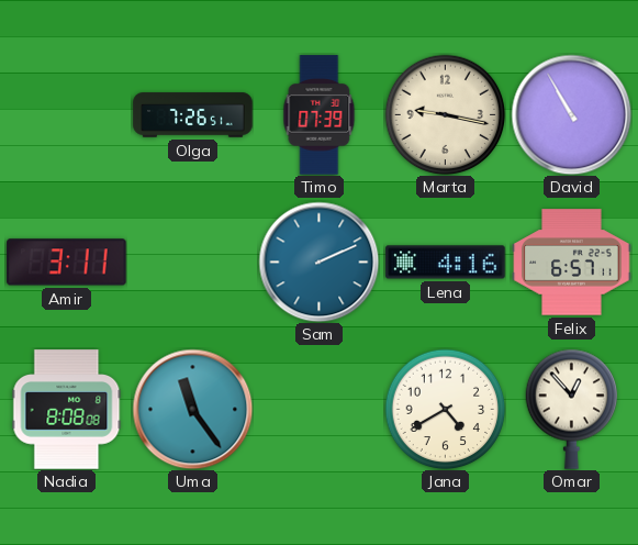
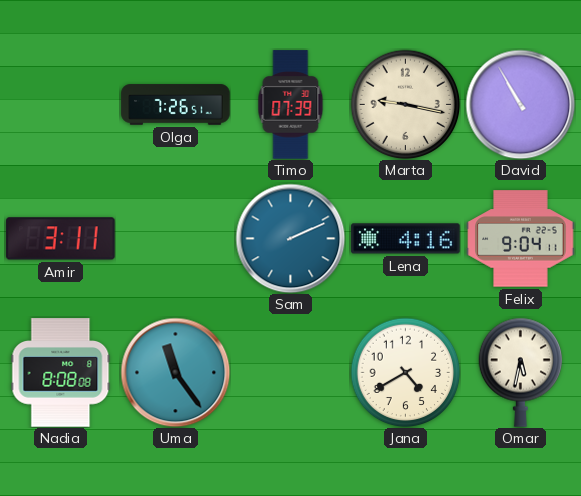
Felix: 6:57 -> 9:04
Omar: 12:53 -> 5:32
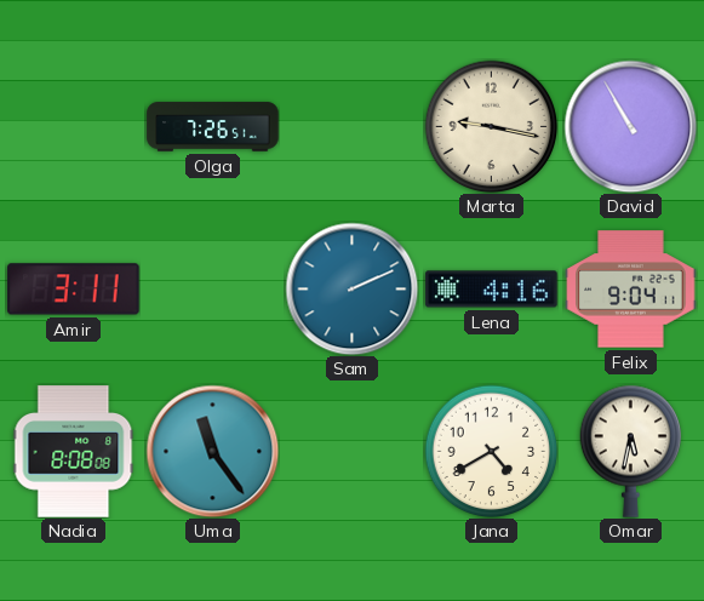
Timo: 07:39 -> none
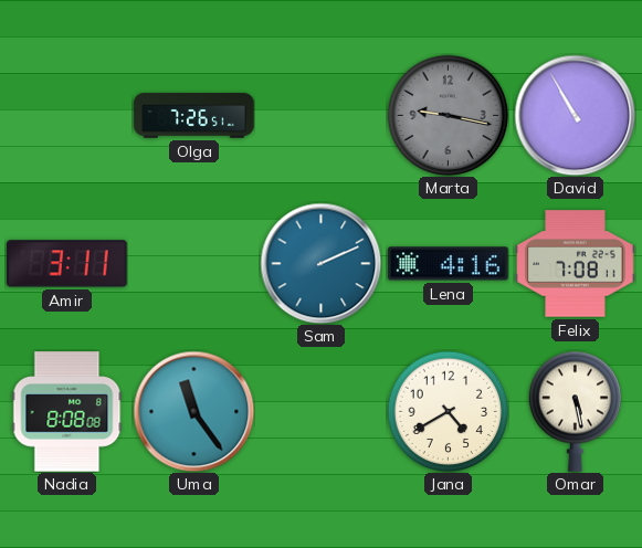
Marta dial: cream -> grey
Felix: 9:04 -> 7:08
Omar: 5:32 -> 5:28
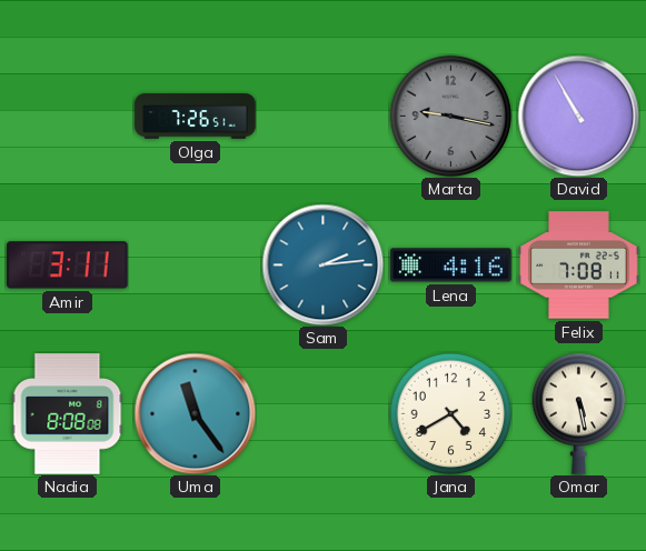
Sam: 2:11 -> 2:14
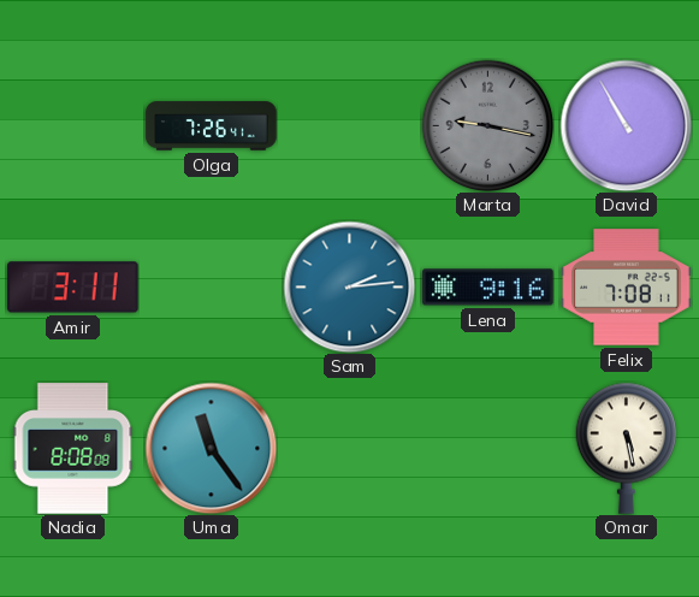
Olga: 7:26:51 -> 7:26:41
Lena: 4:16 -> 9:16
Jana: 4:40 -> none
